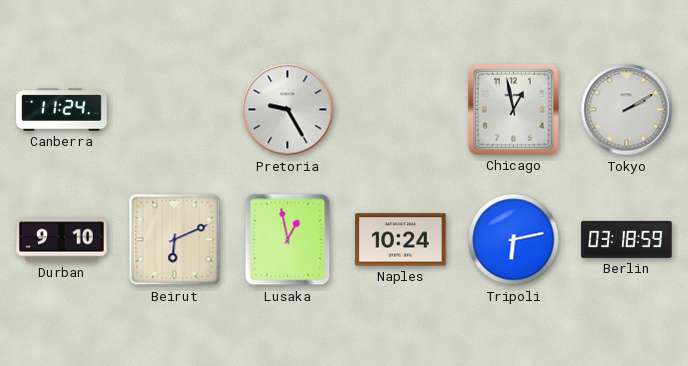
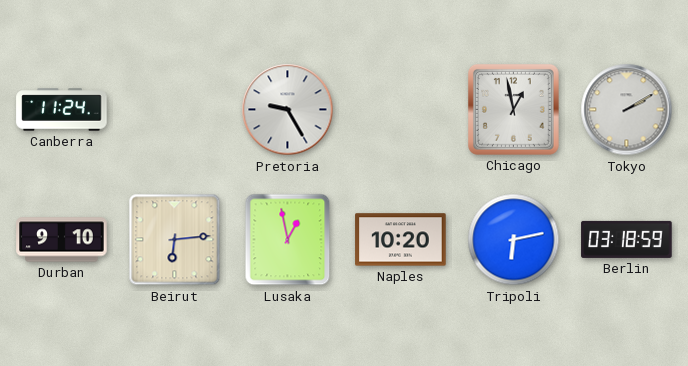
Beirut: 6:11 -> 6:14
Naples: 10:24 -> 10:20
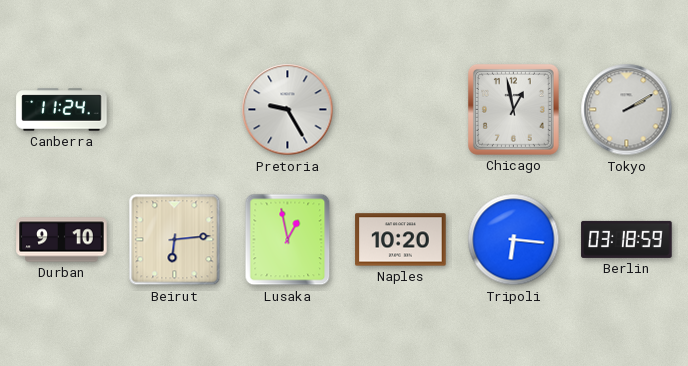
Tripoli: 6:13 -> 6:16
